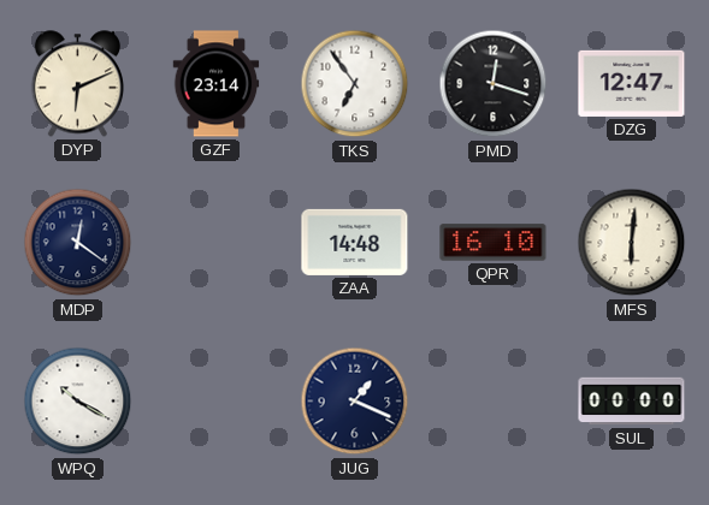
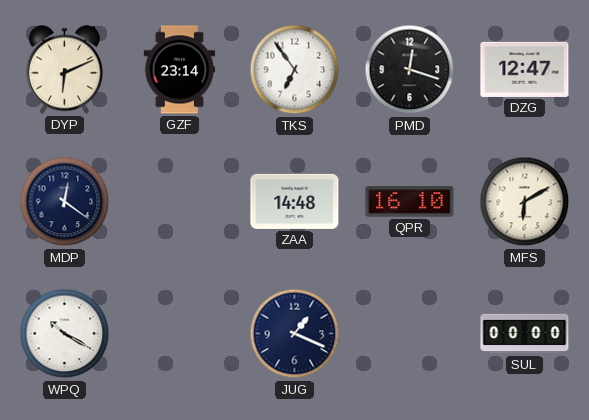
MFS: 6:01 -> 6:10
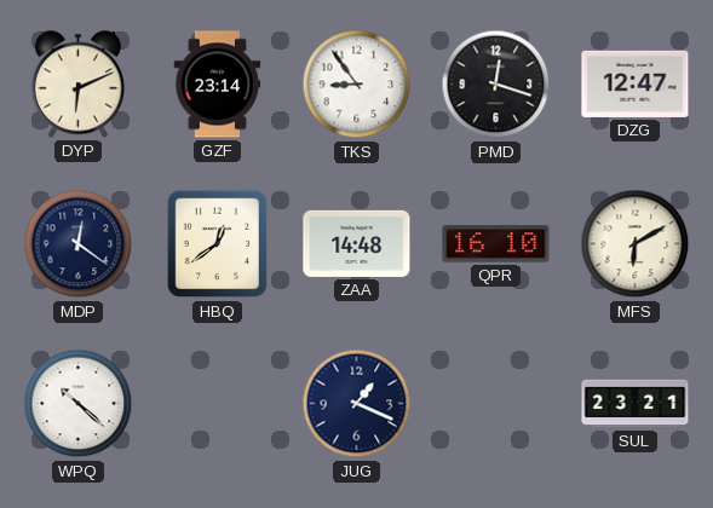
TKS: 6:54 -> 8:54
HBQ: none -> 12:39
WPQ: 10:20 -> 10:22
SUL: 00:00 -> 23:21
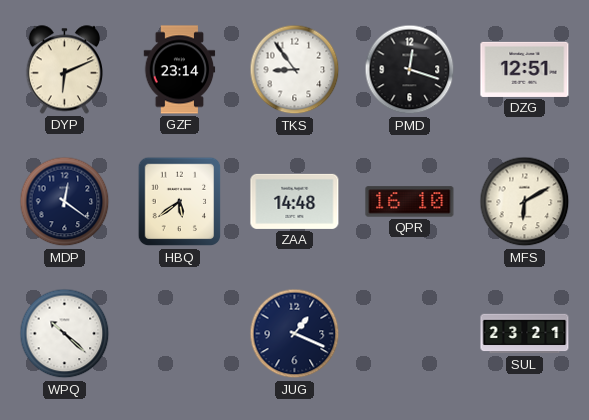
DZG: 12:47 -> 12:51
HBQ: 12:39 -> 5:39
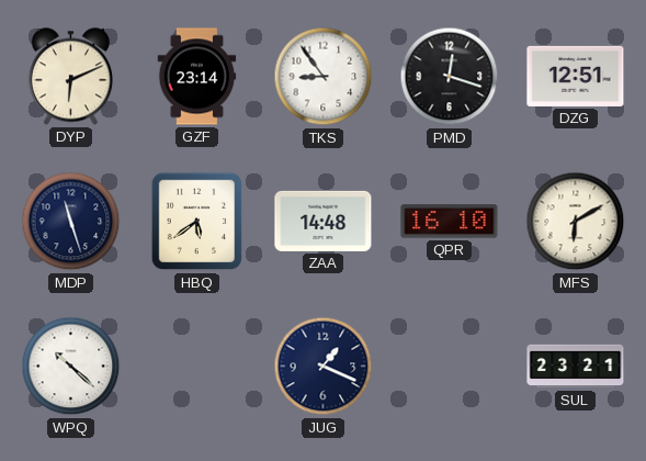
MDP: 12:21 -> 11:27
